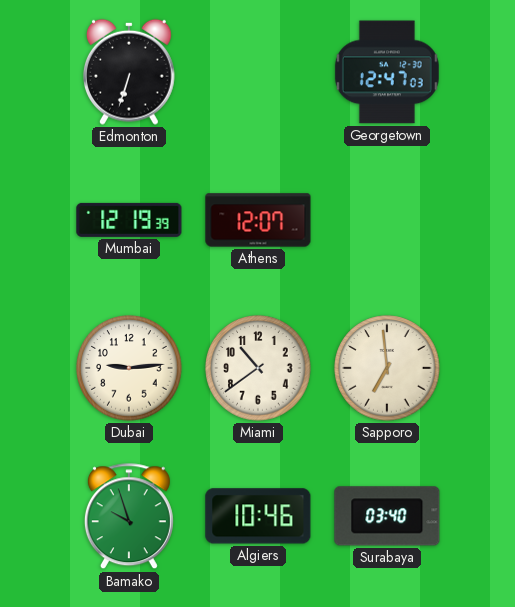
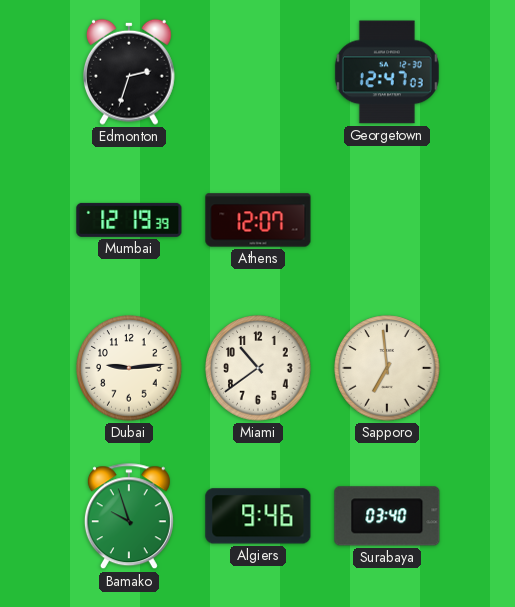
Edmonton: 6:33 -> 2:33
Algiers: 10:46 -> 9:46
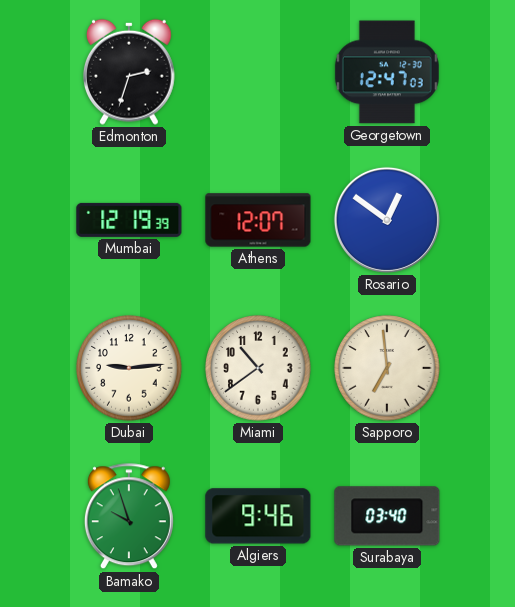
Rosario: none -> 12:51
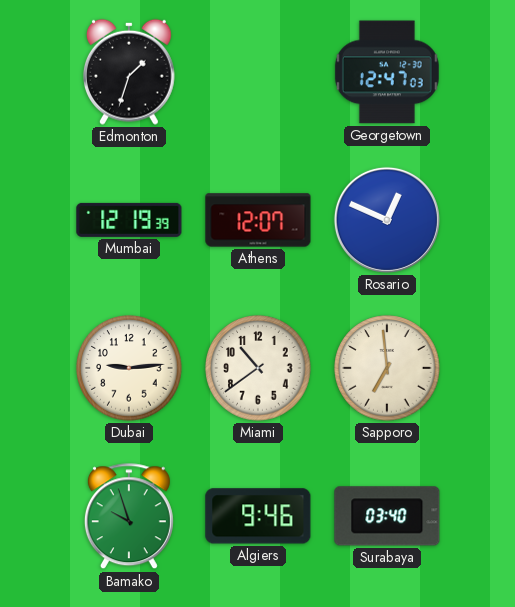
Edmonton: 2:33 -> 1:33
Rosario: 12:51 -> 12:49
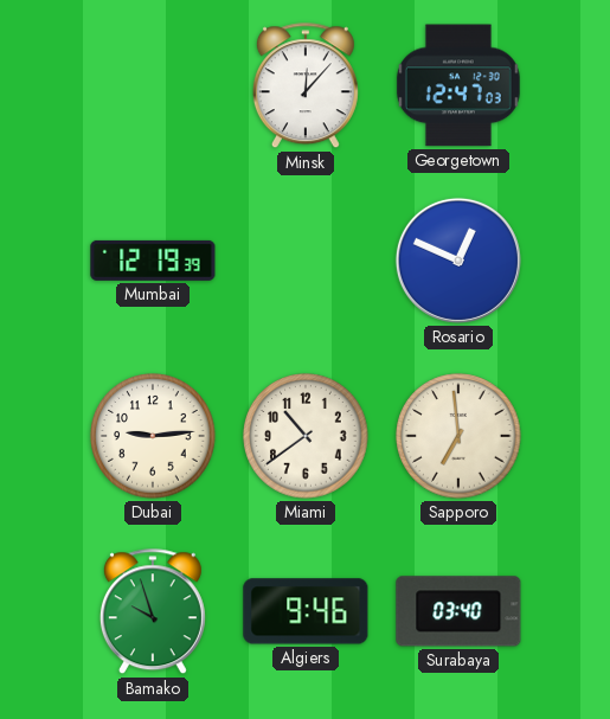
Edmonton: 1:33 -> none
Minsk: none -> 12:07
Athens: 12:07 -> none
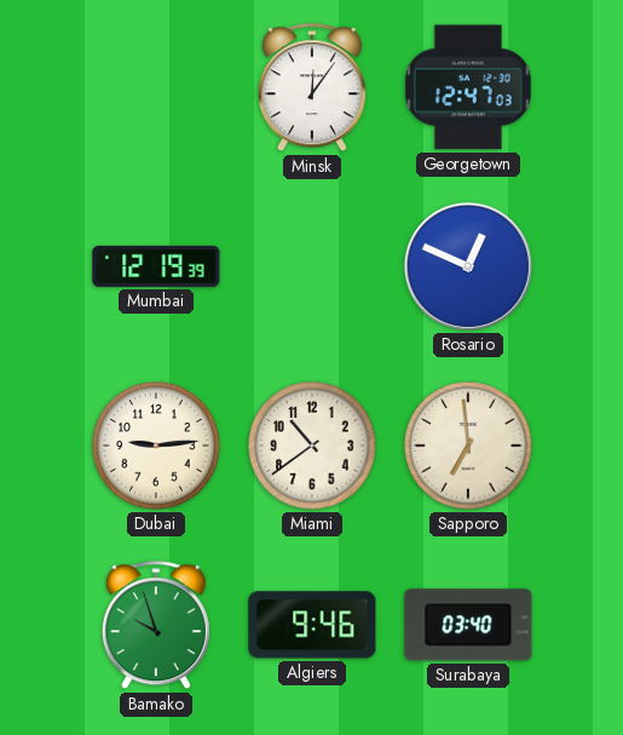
Minsk: 12:07 -> 12:06
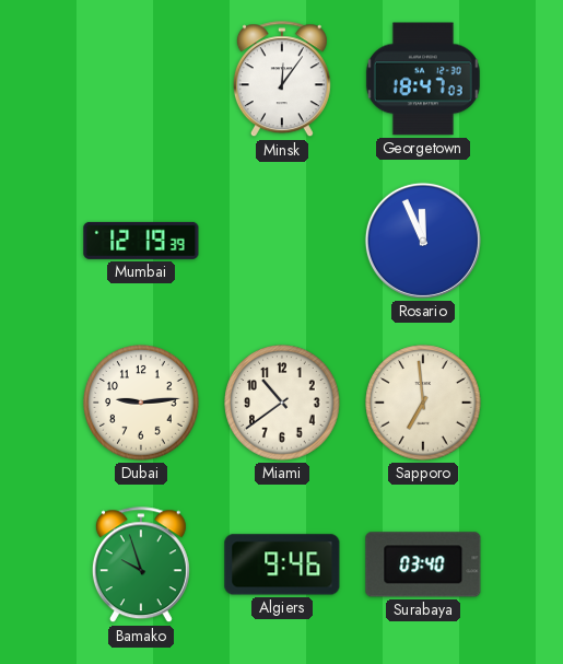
Georgetown: 12:47 -> 18:47
Rosario: 12:49 -> 11:56
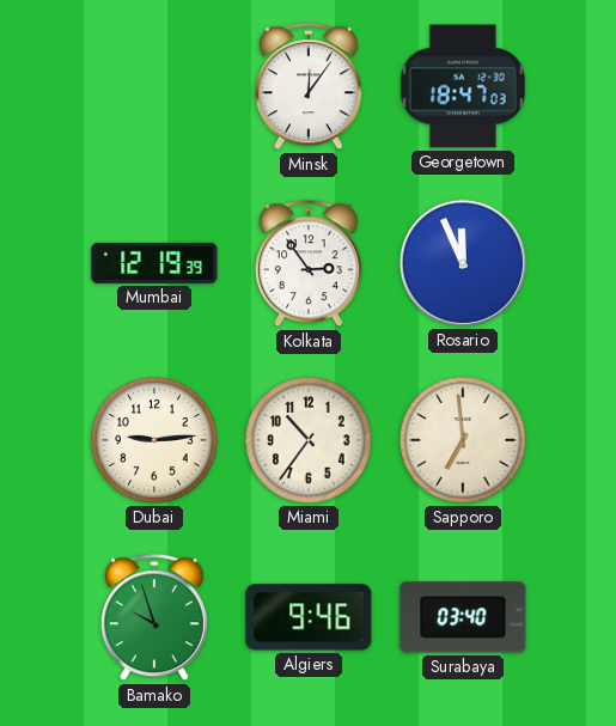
Kolkata: none -> 2:54
Miami: 10:39 -> 10:36
